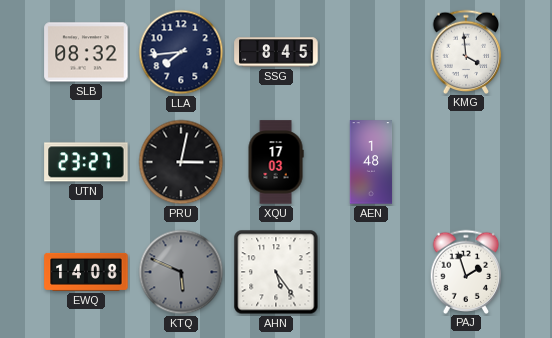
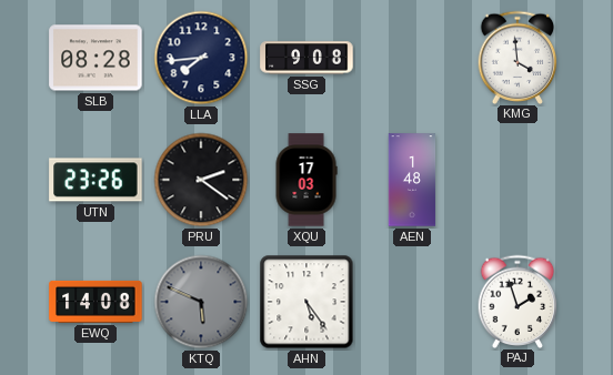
SLB: 08:32 -> 08:28
SSG: 8:45 -> 9:08
UTN: 23:27 -> 23:26
PRU: 3:02 -> 2:21
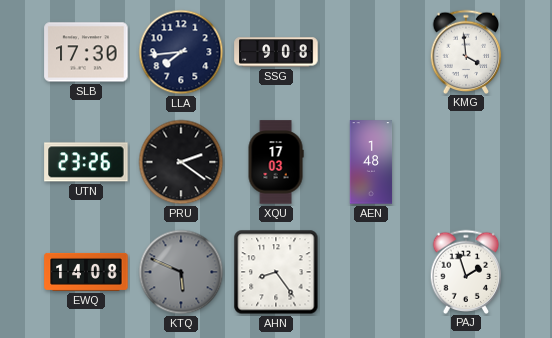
SLB: 08:28 -> 17:30
AHN: 5:24 -> 8:24
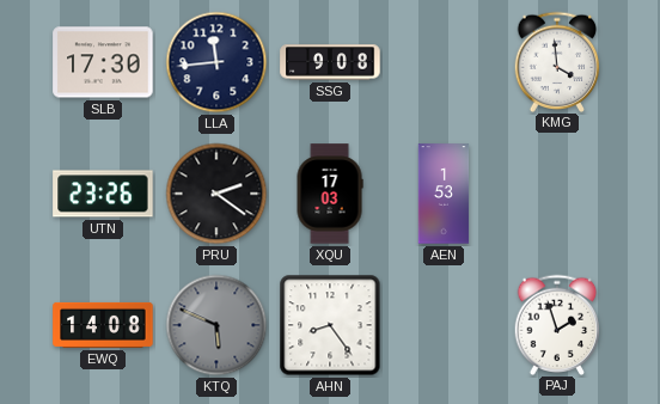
LLA: 7:44 -> 11:44
AEN: 1:48 -> 1:53
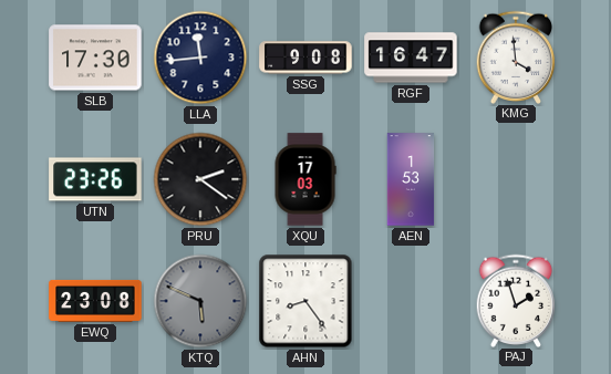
RGF: none -> 16:47
EWQ: 14:08 -> 23:08
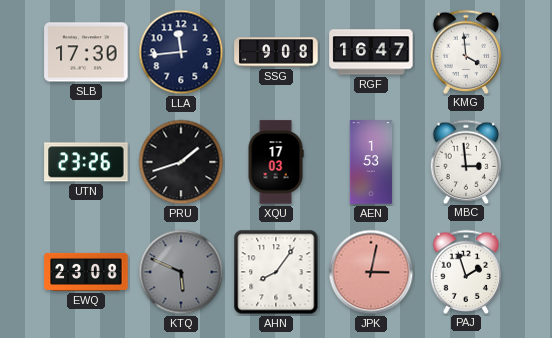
PRU: 2:21 -> 1:42
MBC: none -> 2:59
AHN: 8:24 -> 8:06
JPK: none -> 3:02
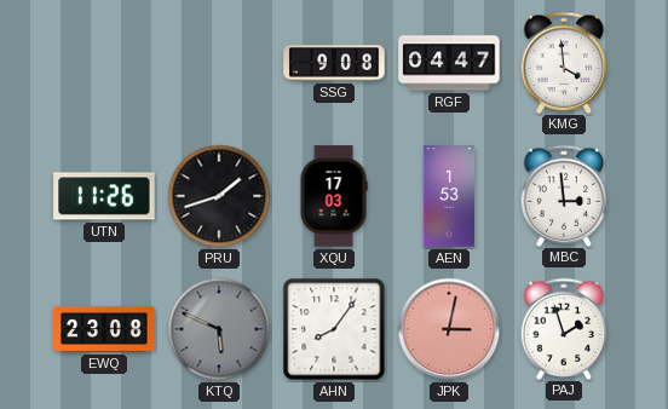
SLB: 17:30 -> none
LLA: 11:44 -> none
RGF: 16:47 -> 04:47
UTN: 23:26 -> 11:26
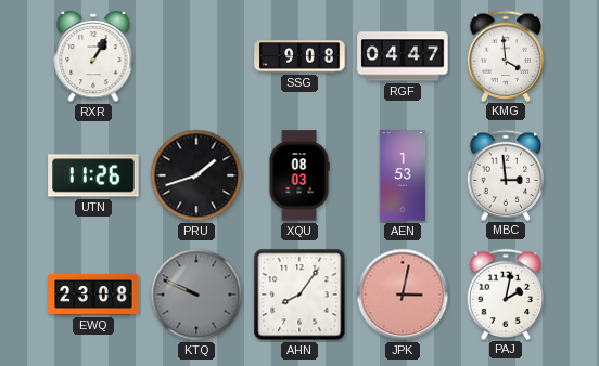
RXR: none -> 1:05
XQU: 17:03 -> 08:03
KTQ: 5:49 -> 9:49
PAJ: 1:57 -> 2:02
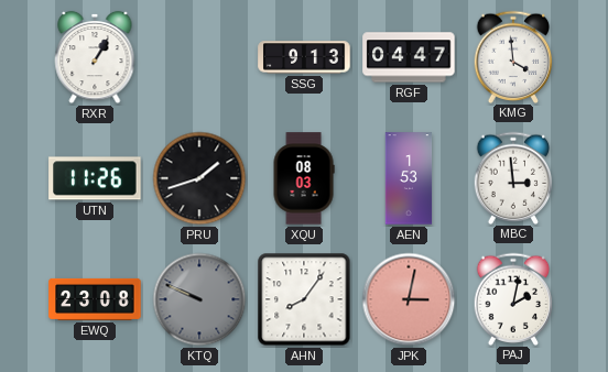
SSG: 9:08 -> 9:13
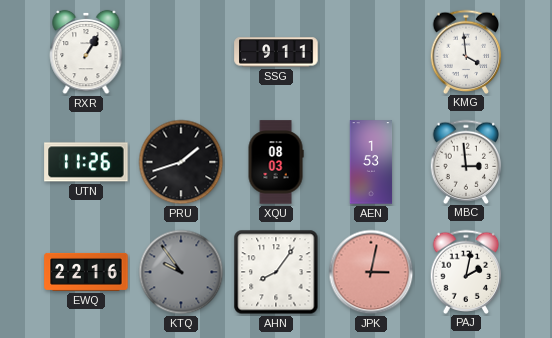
SSG: 9:13 -> 9:11
RGF: 04:47 -> none
EWQ: 23:08 -> 22:16
KTQ: 9:49 -> 9:54
